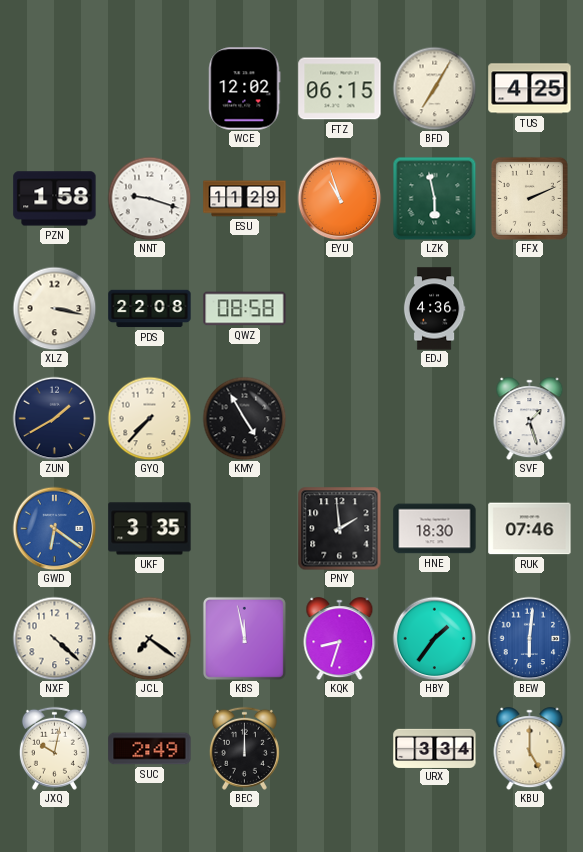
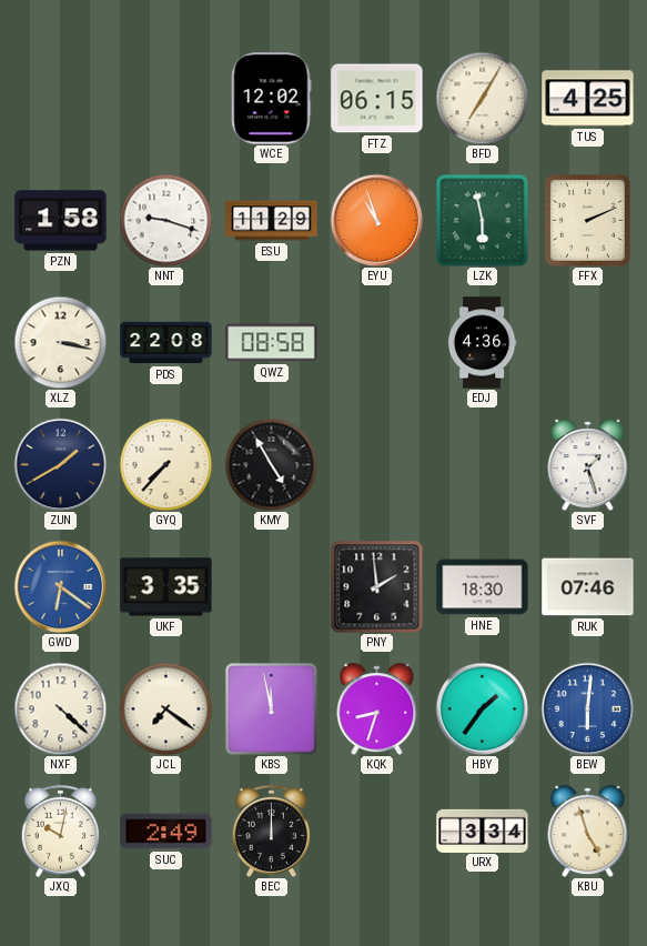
KBU: 5:00 -> 4:57
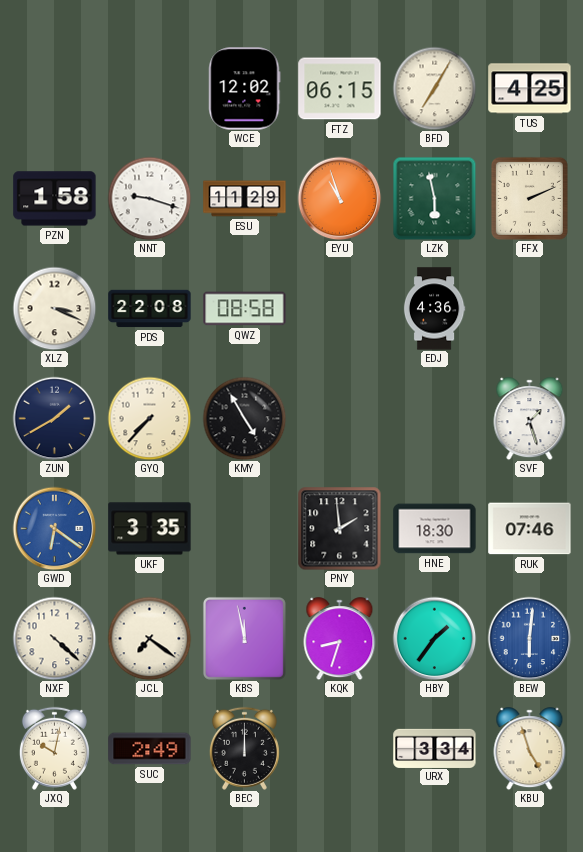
XLZ: 3:17 -> 3:19
